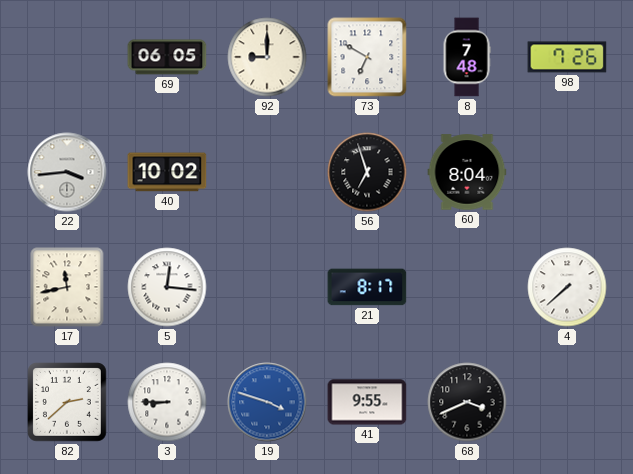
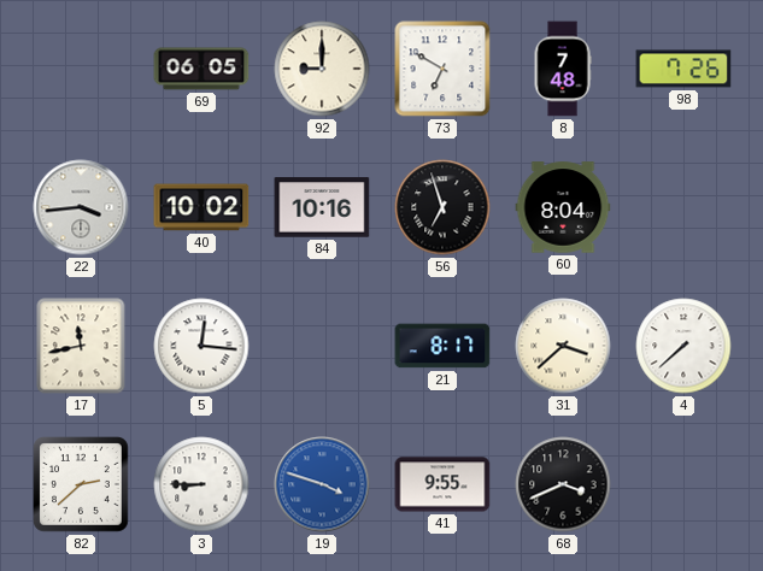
84: none -> 10:16
31: none -> 3:38
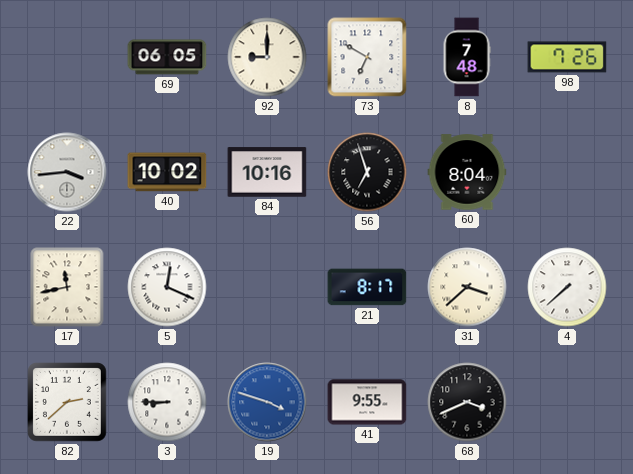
5: 12:16 -> 12:19
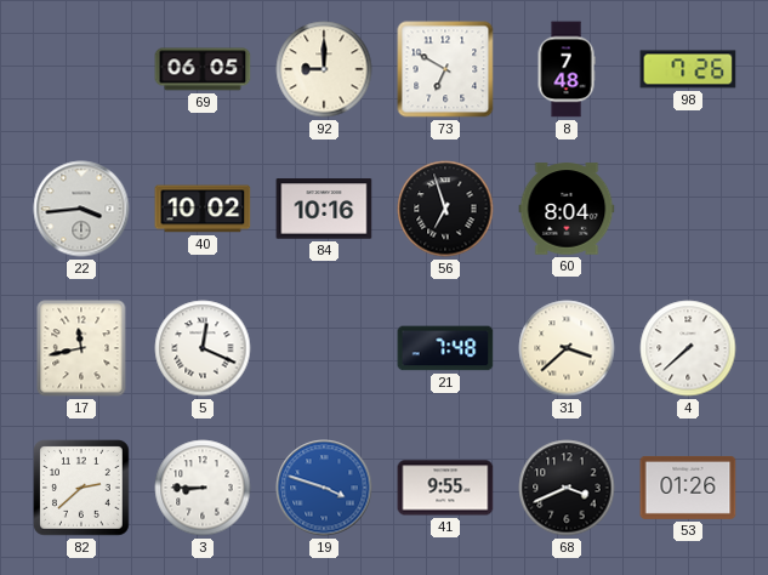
21: 8:17 -> 7:48
53: none -> 01:26
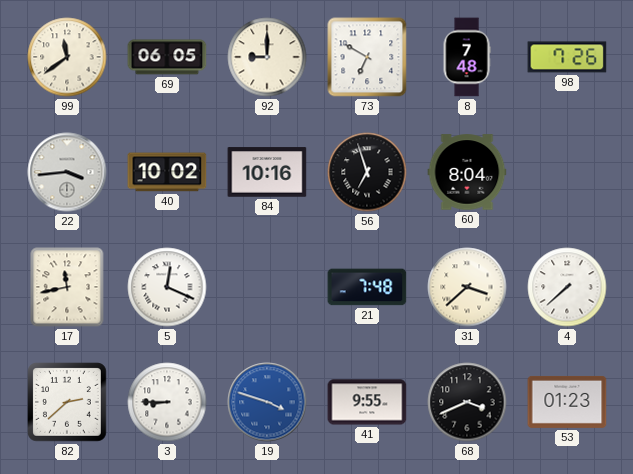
99: none -> 11:39
53: 01:26 -> 01:23
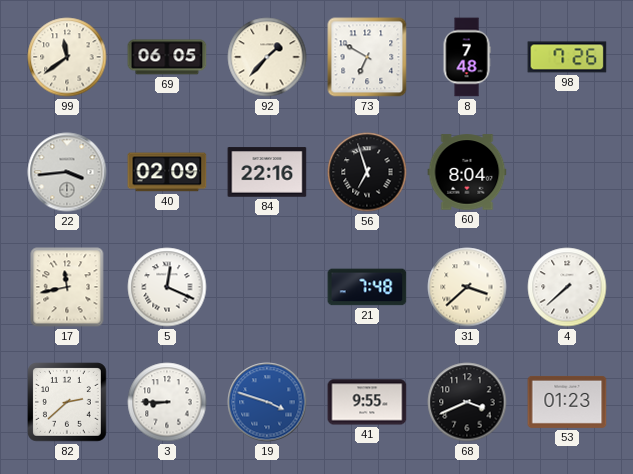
92: 9:00 -> 1:37
40: 10:02 -> 02:09
84: 10:16 -> 22:16
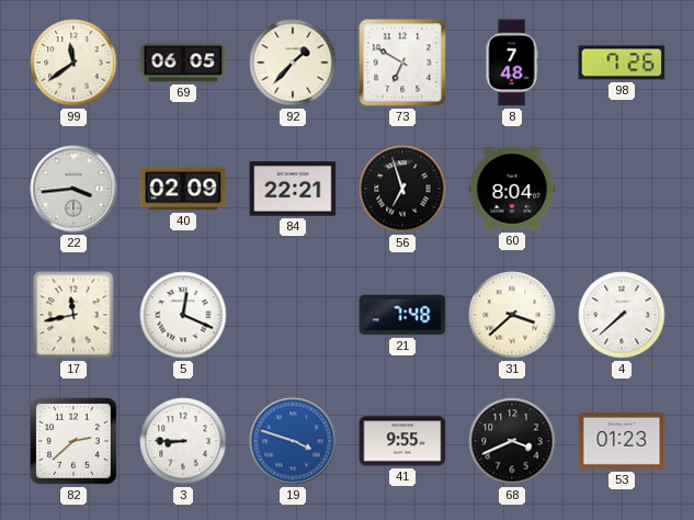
84: 22:16 -> 22:21
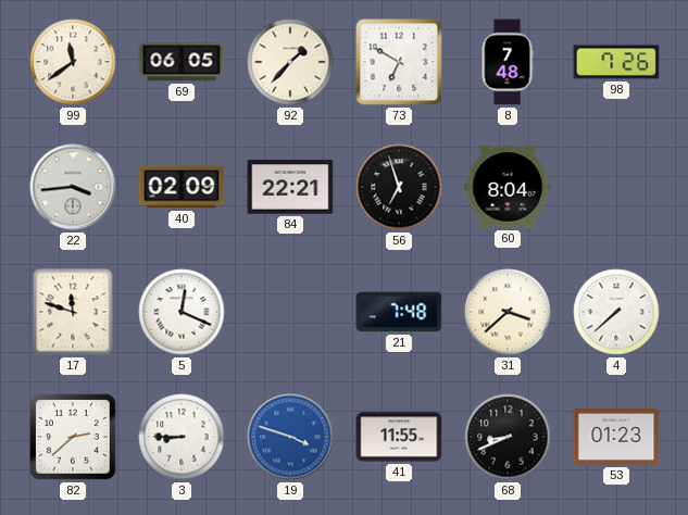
17: 11:43 -> 11:48
41: 9:55 -> 11:55
68: 3:41 -> 8:41
